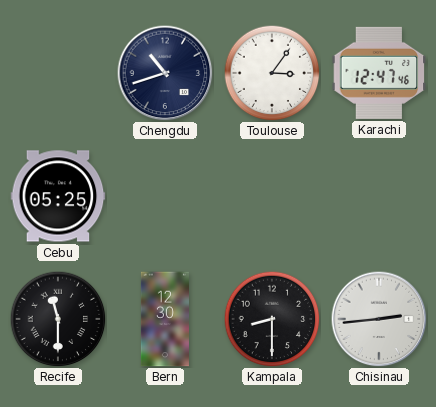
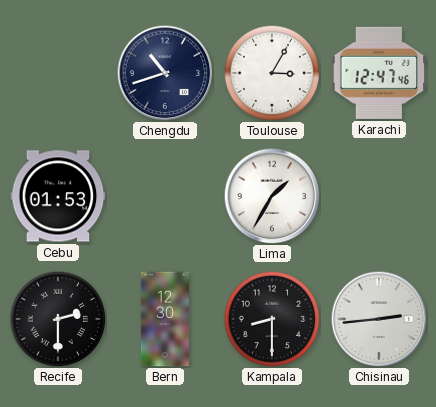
Toulouse: 3:06 -> 3:05
Cebu: 05:25 -> 01:53
Lima: none -> 1:35
Recife: 11:30 -> 2:30
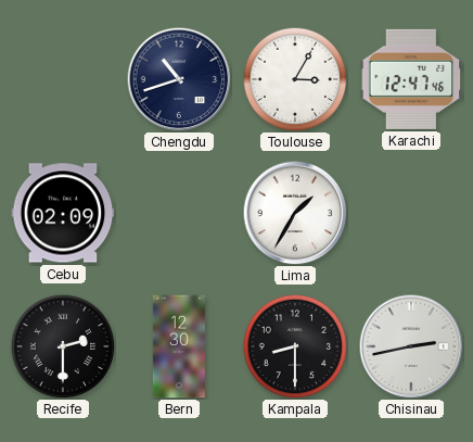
Cebu: 01:53 -> 02:09
Chisinau: 2:44 -> 2:43
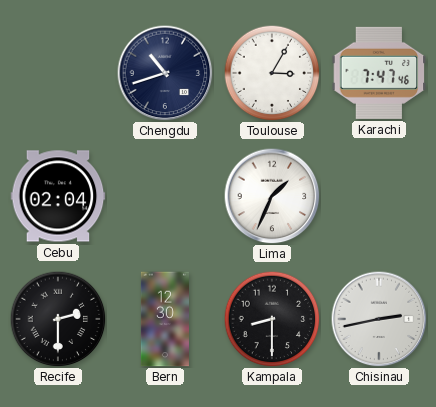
Karachi: 12:47 -> 7:47
Cebu: 02:09 -> 02:04
Lima: 1:35 -> 1:34
